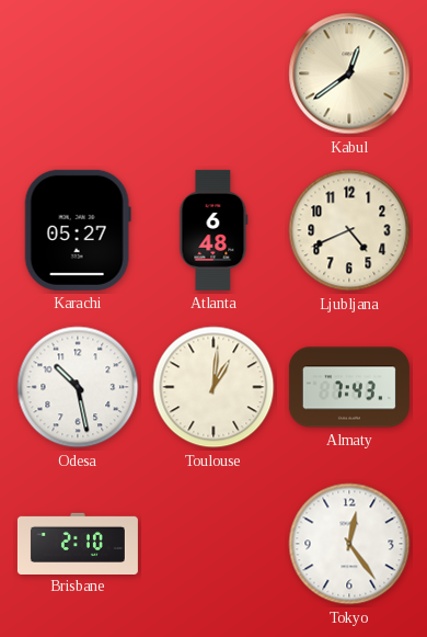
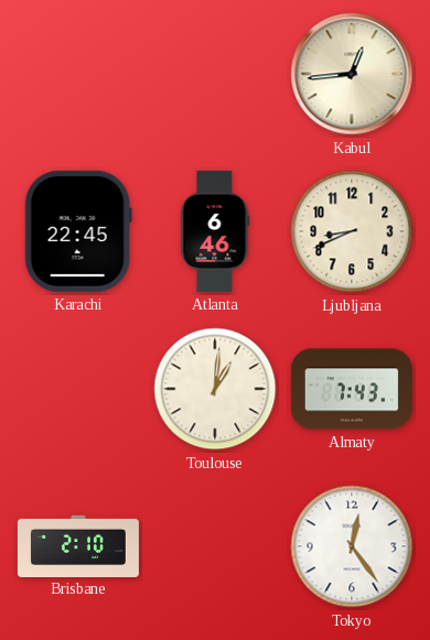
Kabul: 12:39 -> 12:44
Karachi: 05:27 -> 22:45
Atlanta: 6:48 -> 6:46
Ljubljana: 4:41 -> 8:41
Odesa: 10:28 -> none
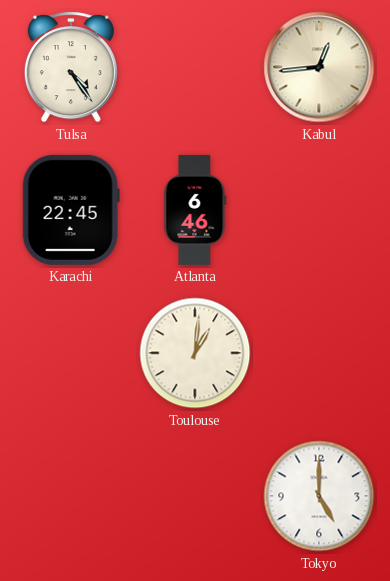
Tulsa: none -> 4:24
Ljubljana: 8:41 -> none
Almaty: 7:43 -> none
Brisbane: 2:10 -> none
Tokyo: 12:24 -> 5:00
